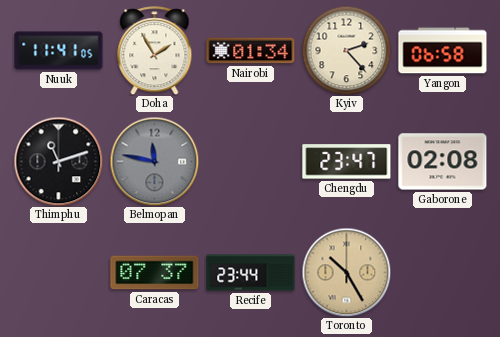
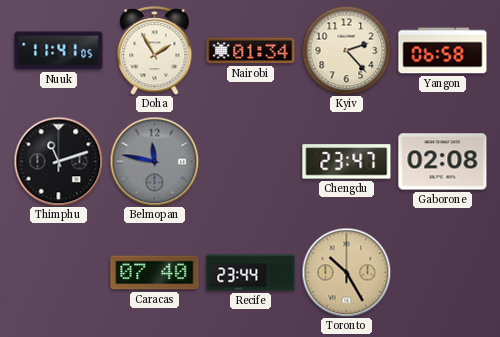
Caracas: 07:37 -> 07:40
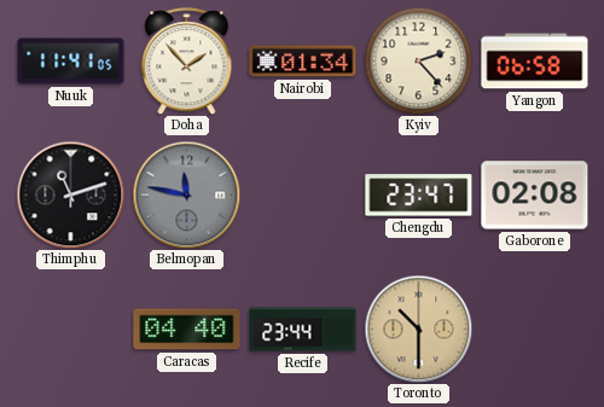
Doha: 1:55 -> 1:53
Caracas: 07:40 -> 04:40
Toronto: 10:25 -> 10:30
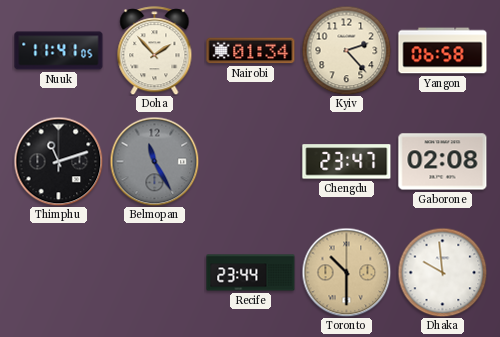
Belmopan: 11:47 -> 11:25
Caracas: 04:40 -> none
Dhaka: none -> 9:59
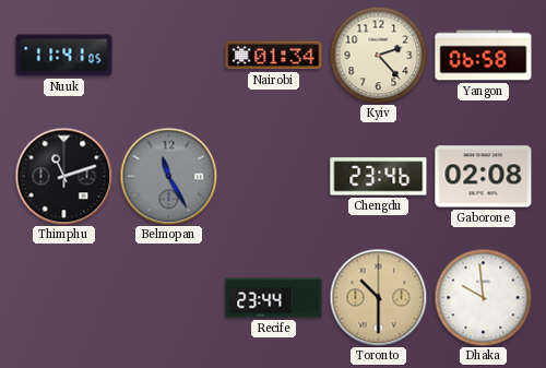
Doha: 1:53 -> none
Chengdu: 23:47 -> 23:46
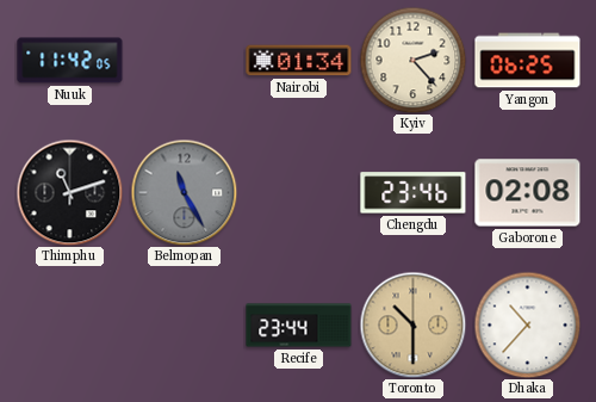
Nuuk: 11:41 -> 11:42
Yangon: 06:58 -> 06:25
Dhaka: 9:59 -> 10:37
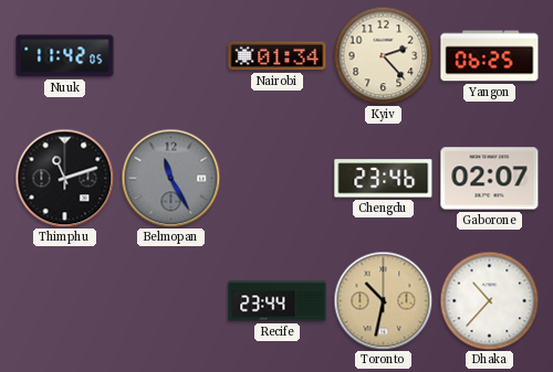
Gaborone: 02:08 -> 02:07
Toronto: 10:30 -> 10:32
